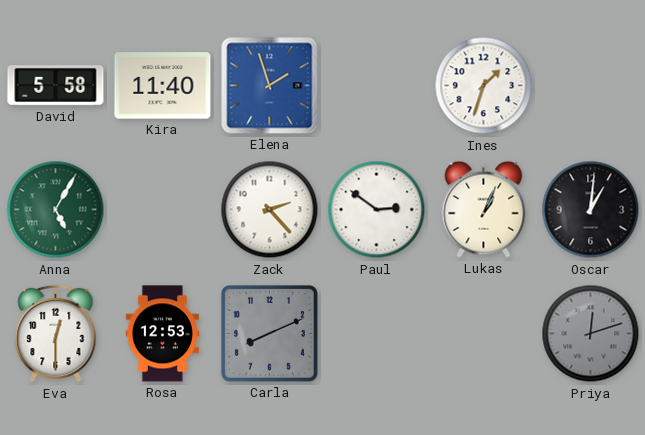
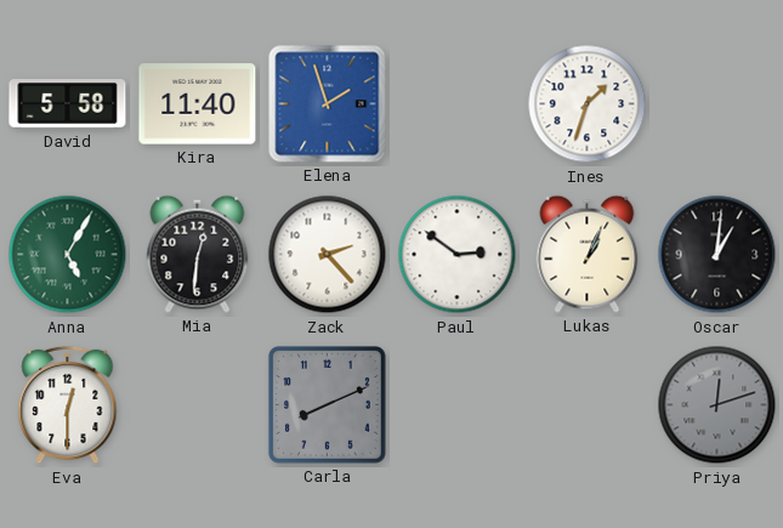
Mia: none -> 12:31
Rosa: 12:53 -> none
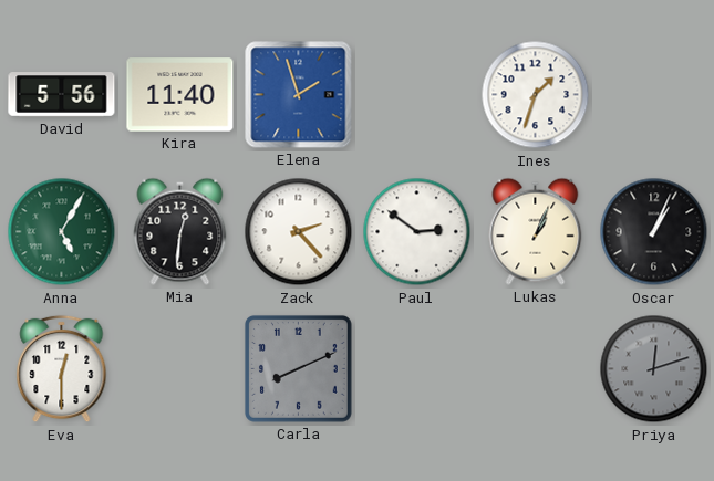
David: 5:58 -> 5:56
Oscar: 1:01 -> 1:04
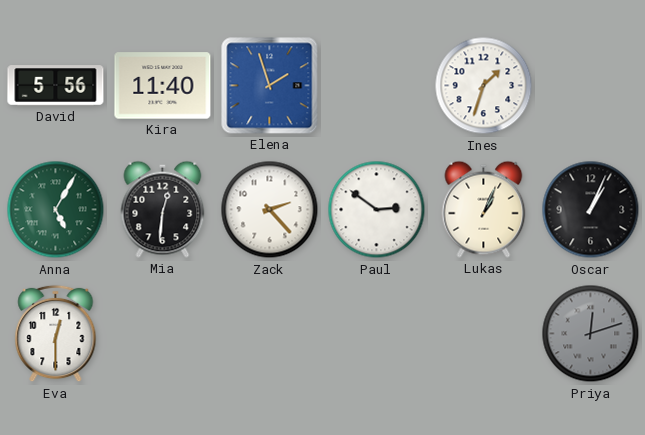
Carla: 8:11 -> none
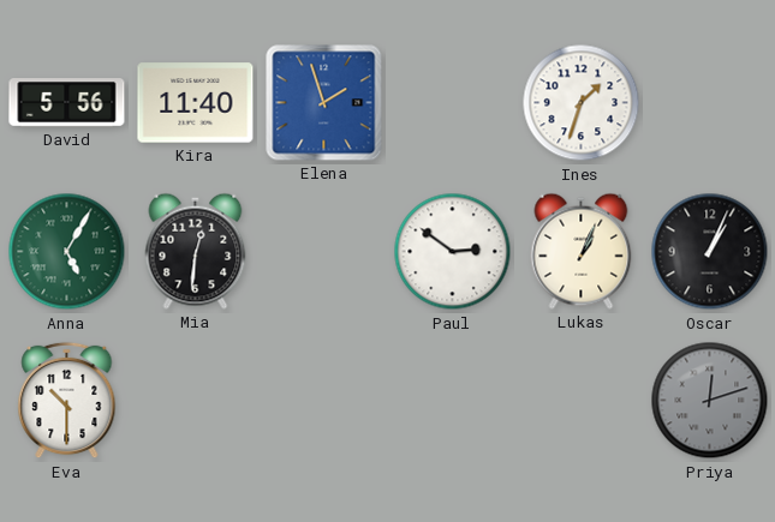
Zack: 2:23 -> none
Eva: 12:30 -> 10:30
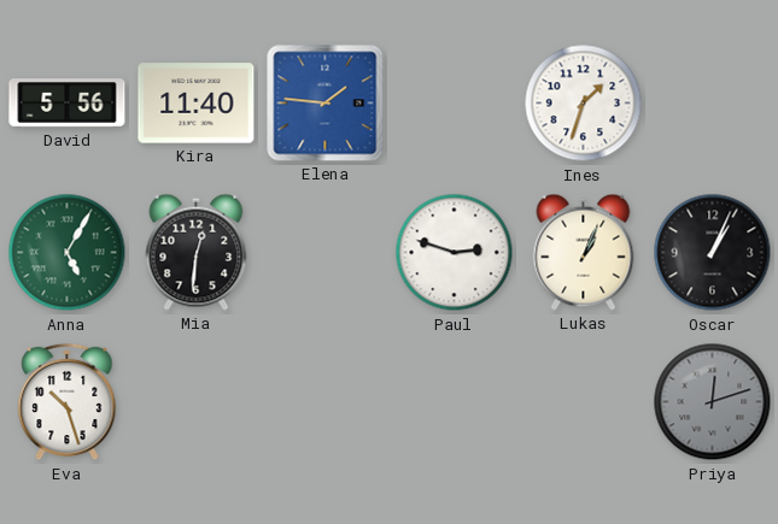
Elena: 1:57 -> 1:46
Paul: 2:51 -> 2:48
Eva: 10:30 -> 10:27
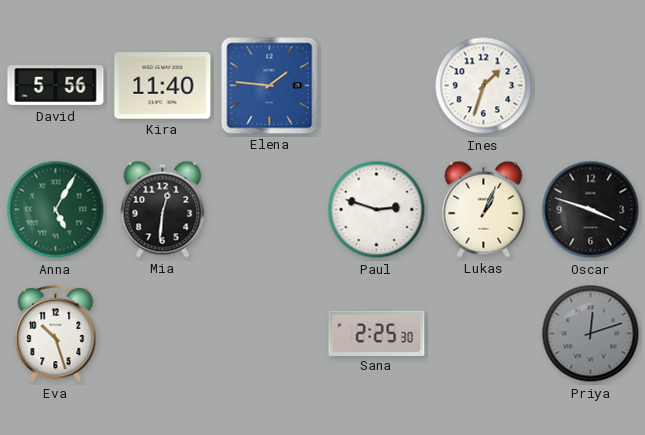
Oscar: 1:04 -> 3:48
Sana: none -> 2:25
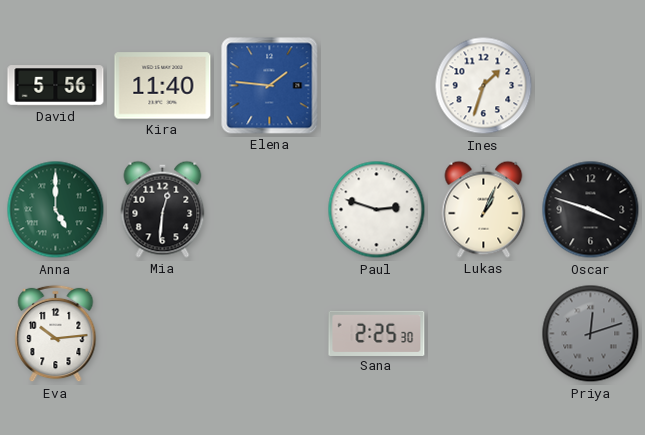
Anna: 5:05 -> 5:00
Eva: 10:27 -> 10:14
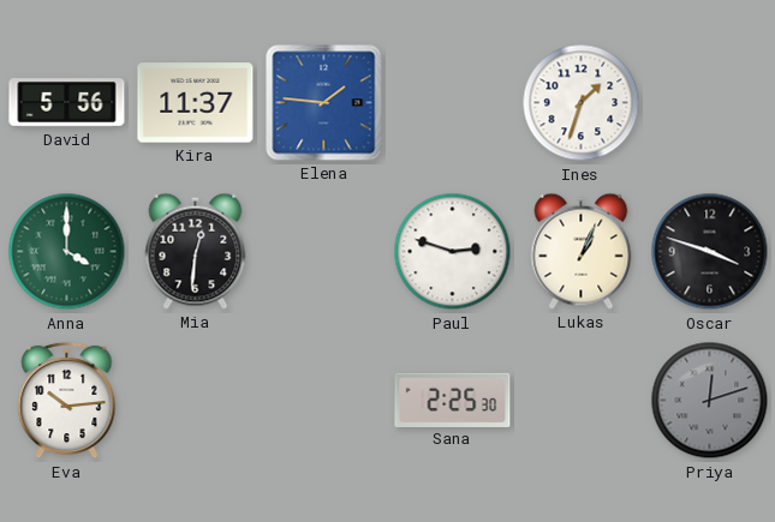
Kira: 11:40 -> 11:37
Anna: 5:00 -> 4:00
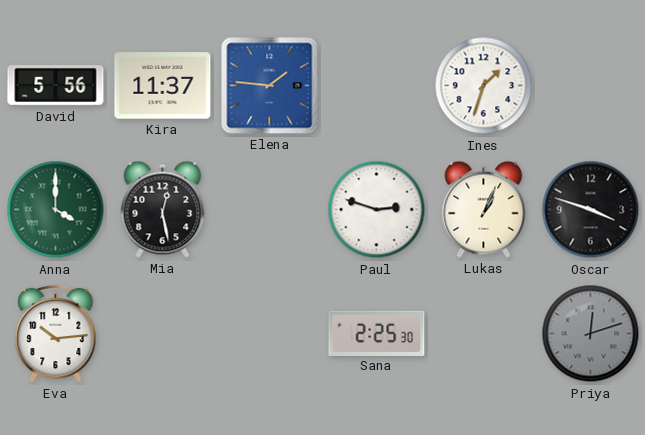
Mia: 12:31 -> 12:28
